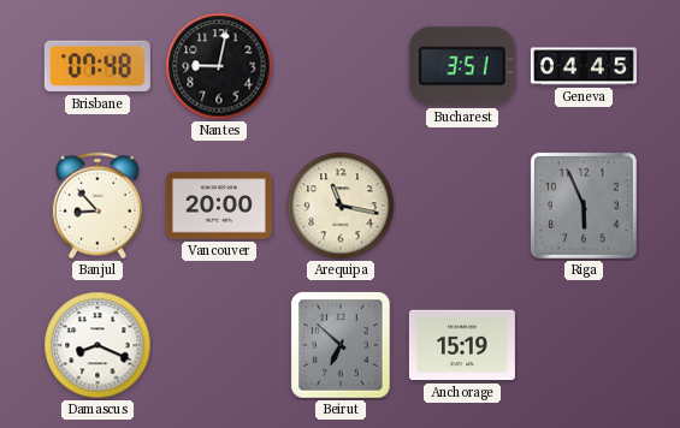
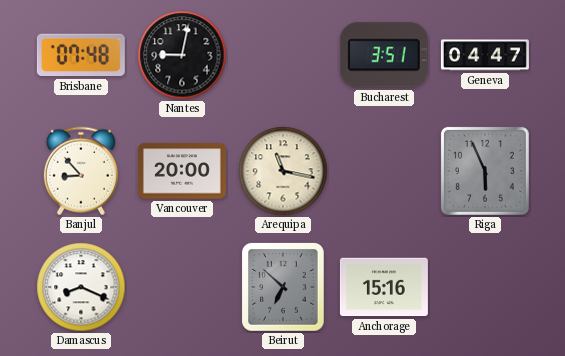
Geneva: 04:45 -> 04:47
Anchorage: 15:19 -> 15:16
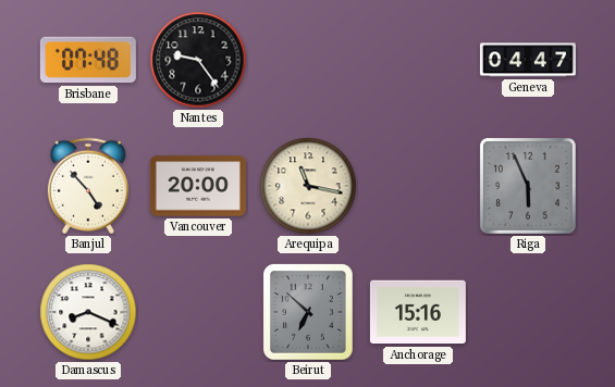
Nantes: 9:02 -> 9:24
Bucharest: 3:51 -> none
Banjul: 8:53 -> 4:53
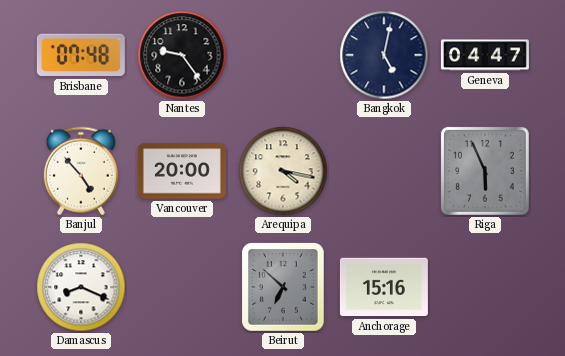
Bangkok: none -> 5:02
Arequipa: 11:17 -> 4:17
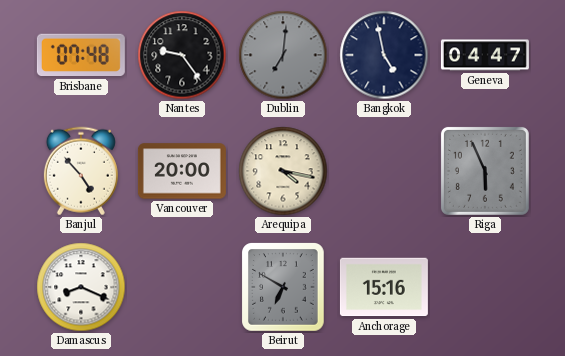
Dublin: none -> 7:01
Bangkok: 5:02 -> 4:58
Beirut: 6:52 -> 6:50
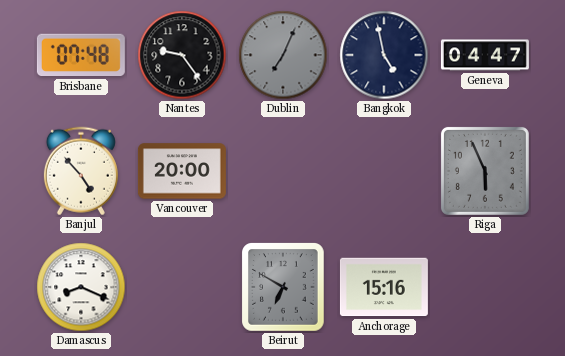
Dublin: 7:01 -> 7:04
Arequipa: 4:17 -> none
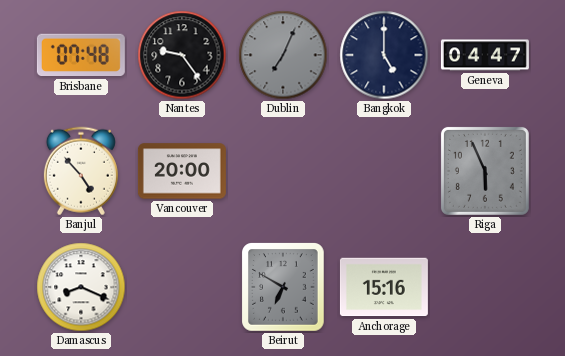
Bangkok: 4:58 -> 5:00
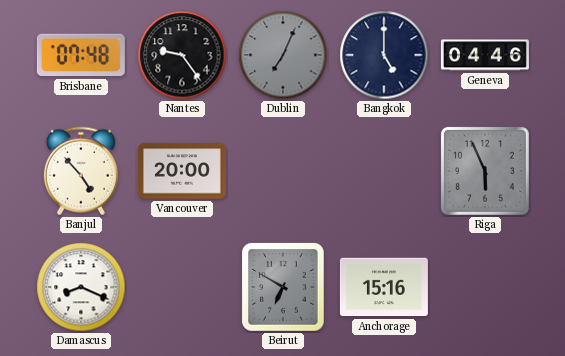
Geneva: 04:47 -> 04:46
